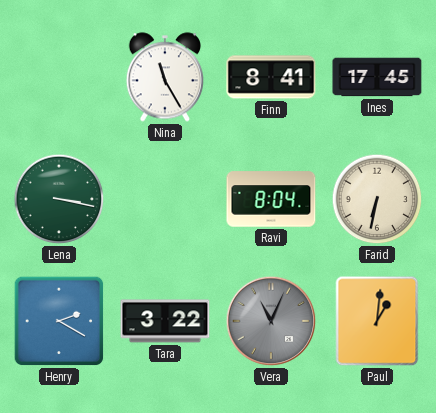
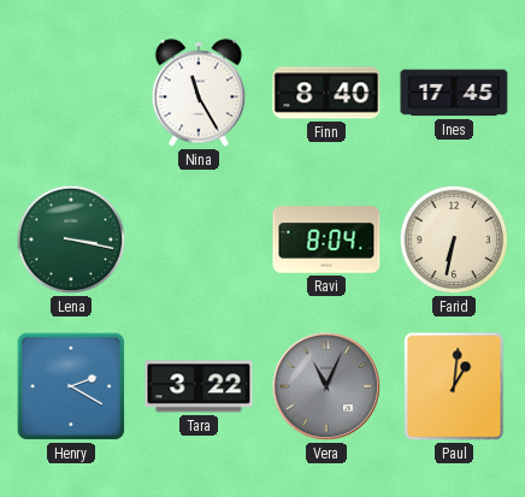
Finn: 8:41 -> 8:40
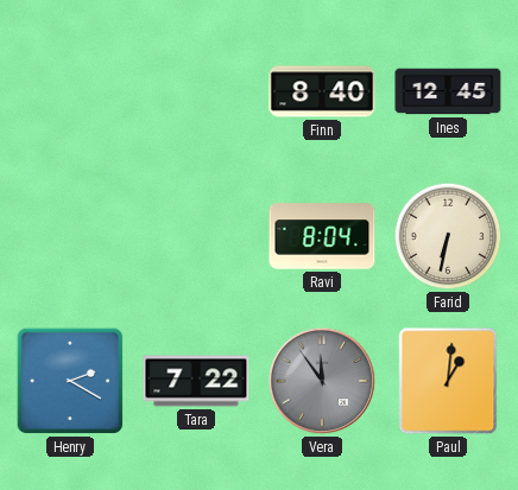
Nina: 11:25 -> none
Ines: 17:45 -> 12:45
Lena: 3:17 -> none
Tara: 3:22 -> 7:22
Vera: 11:04 -> 11:54
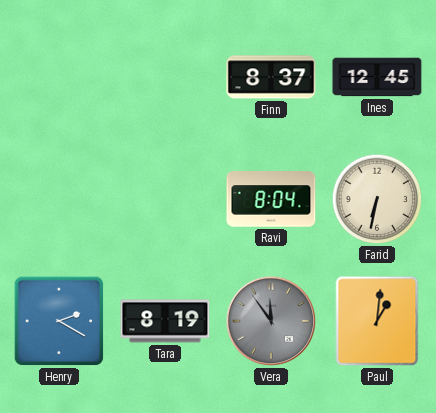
Finn: 8:40 -> 8:37
Tara: 7:22 -> 8:19
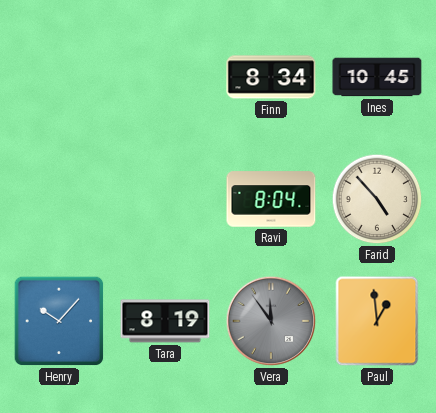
Finn: 8:37 -> 8:34
Ines: 12:45 -> 10:45
Farid: 6:32 -> 4:53
Henry: 2:20 -> 10:07
Paul: 1:01 -> 12:59
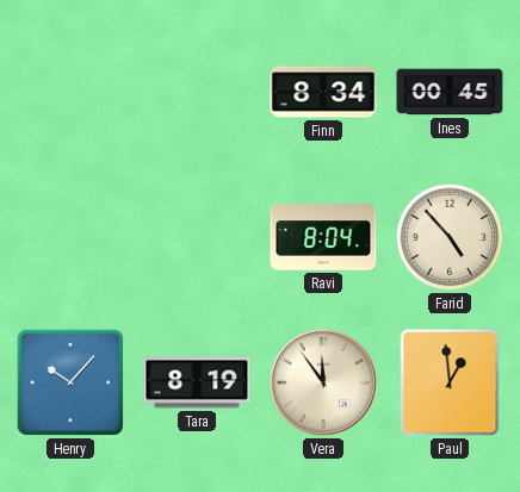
Ines: 10:45 -> 00:45
Vera dial: grey -> cream
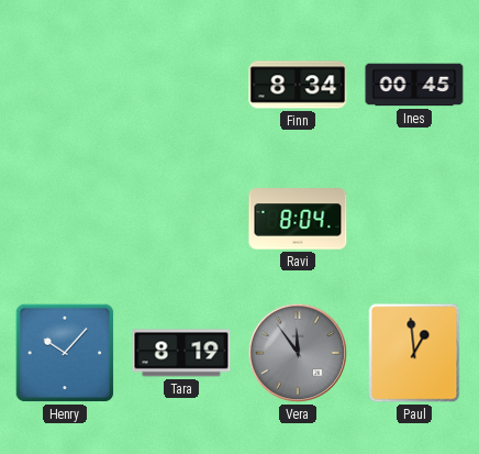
Farid: 4:53 -> none
Vera dial: cream -> grey
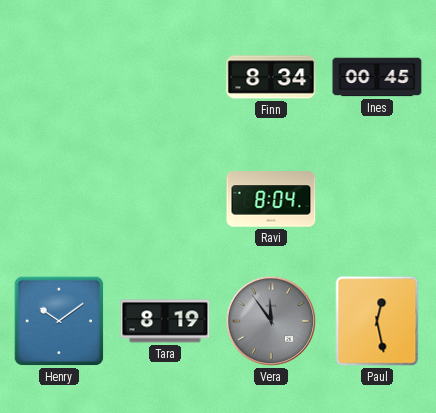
Henry: 10:07 -> 10:09
Paul: 12:59 -> 12:28
